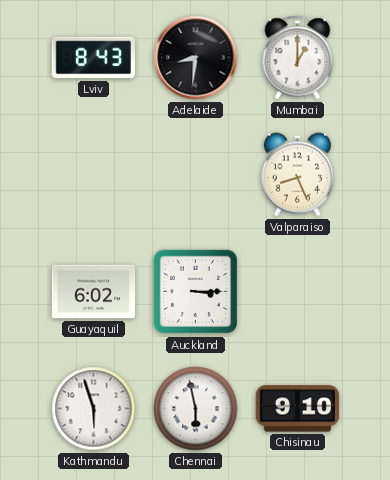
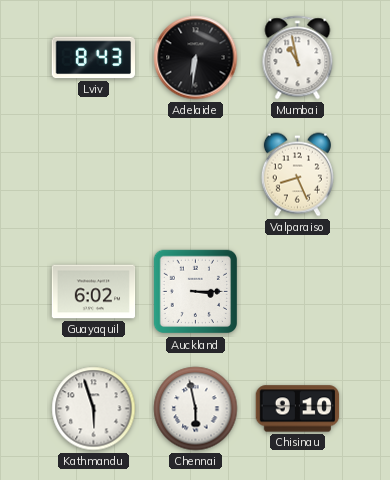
Adelaide: 8:31 -> 6:31
Mumbai: 1:00 -> 10:58
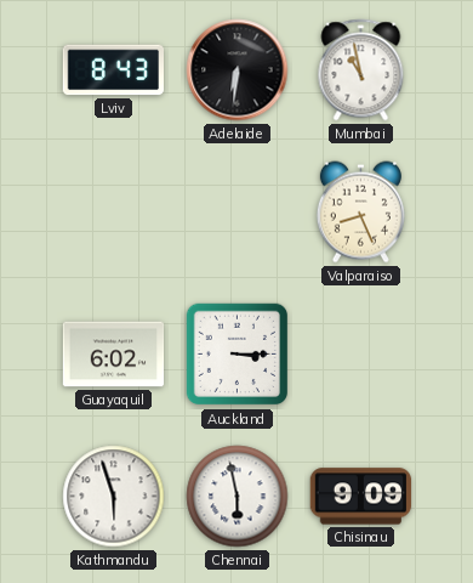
Chisinau: 9:10 -> 9:09
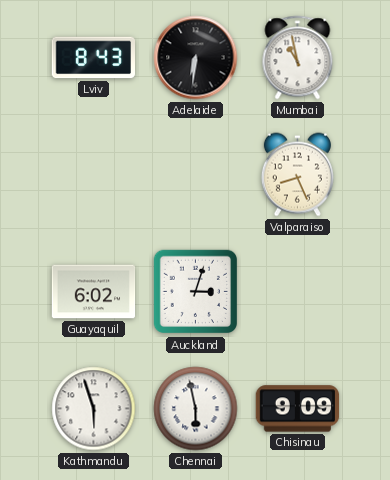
Auckland: 3:15 -> 3:03
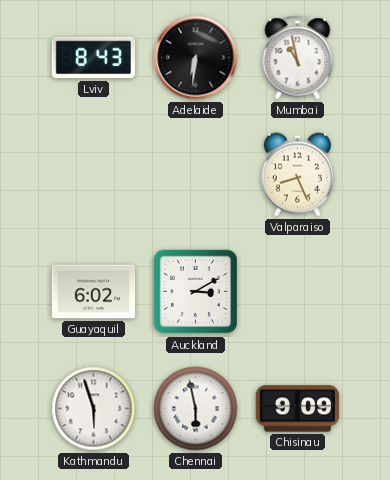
Auckland: 3:03 -> 3:10
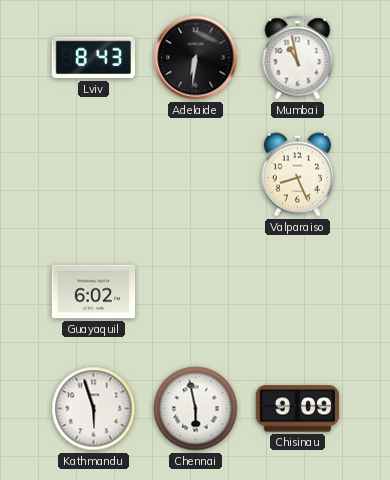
Auckland: 3:10 -> none
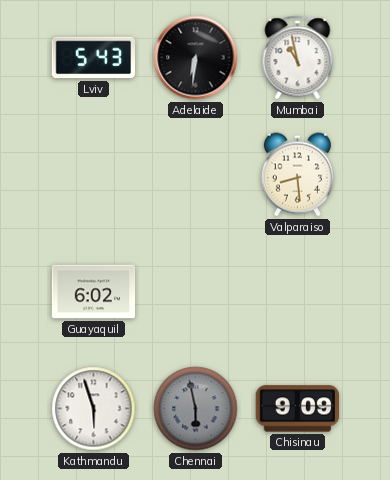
Lviv: 8:43 -> 5:43
Valparaiso: 8:26 -> 8:29
Chennai dial: white -> grey
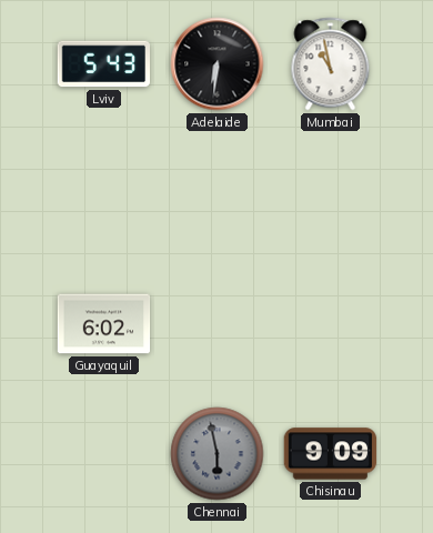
Valparaiso: 8:29 -> none
Kathmandu: 5:57 -> none
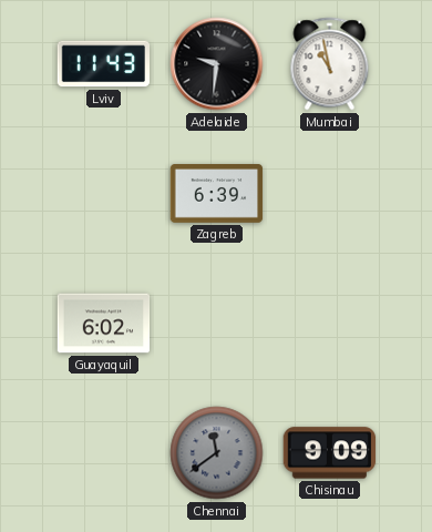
Lviv: 5:43 -> 11:43
Adelaide: 6:31 -> 9:31
Zagreb: none -> 6:39
Chennai: 5:58 -> 11:39
